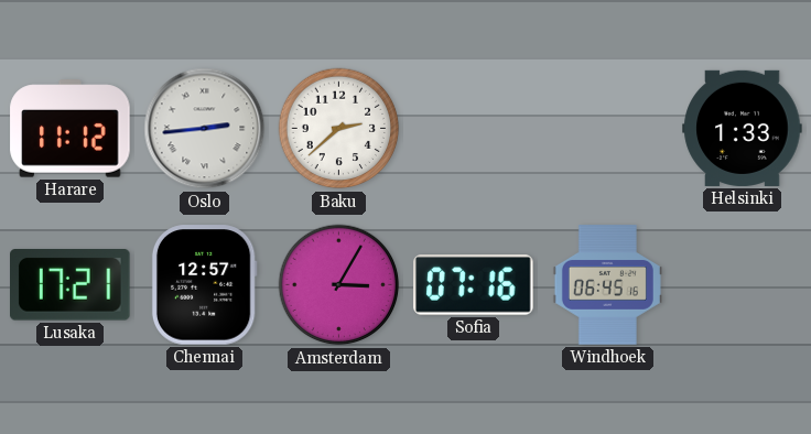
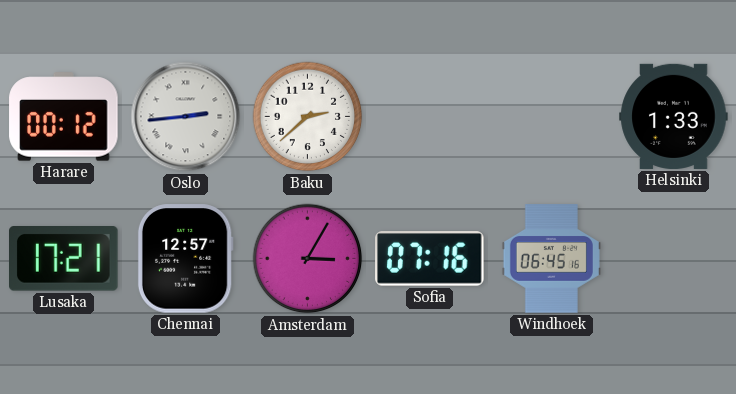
Harare: 11:12 -> 00:12
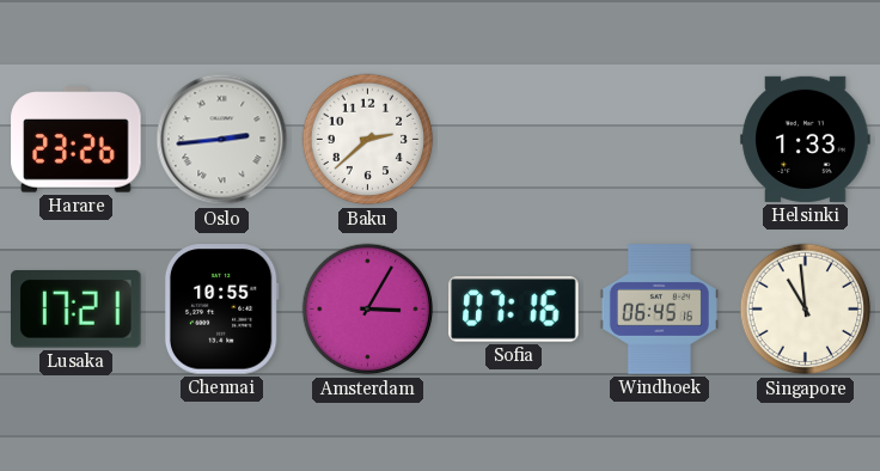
Harare: 00:12 -> 23:26
Chennai: 12:57 -> 10:55
Singapore: none -> 10:59
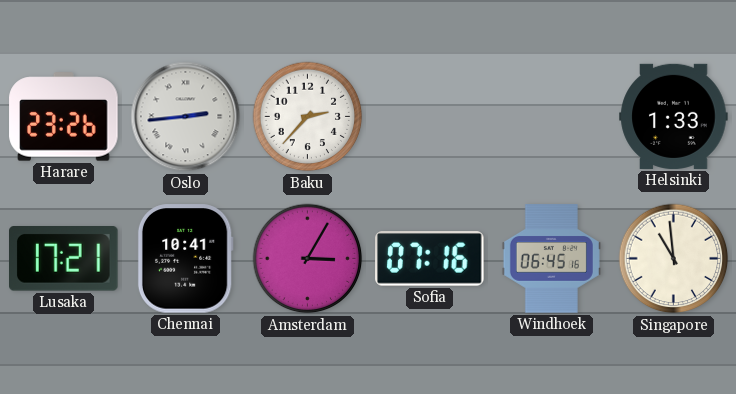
Baku: 2:38 -> 2:37
Chennai: 10:55 -> 10:41
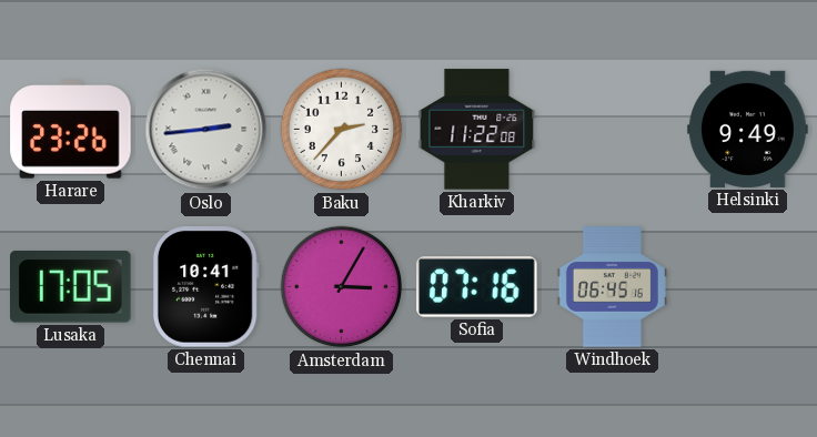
Kharkiv: none -> 11:22
Helsinki: 1:33 -> 9:49
Lusaka: 17:21 -> 17:05
Singapore: 10:59 -> none
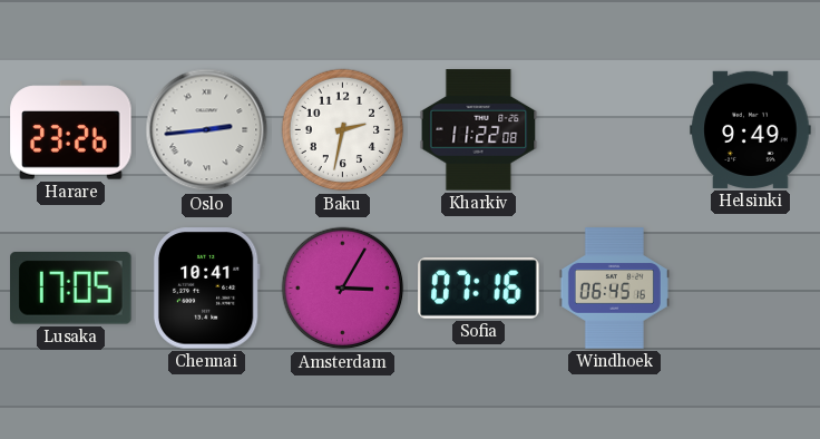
Baku: 2:37 -> 2:32
